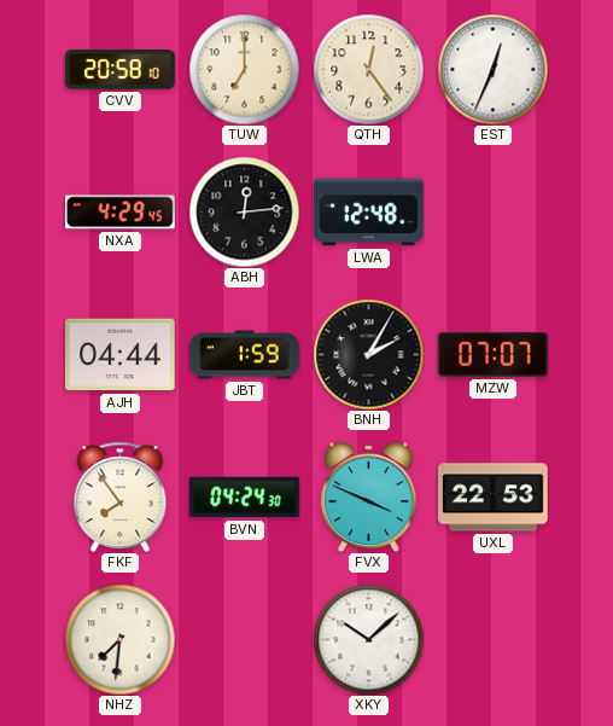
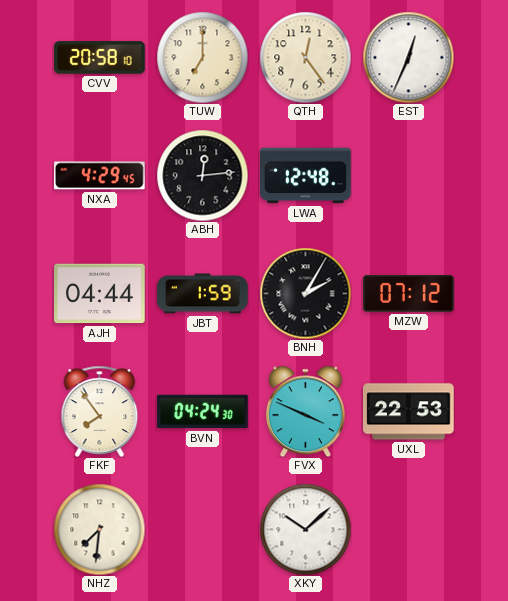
MZW: 07:07 -> 07:12
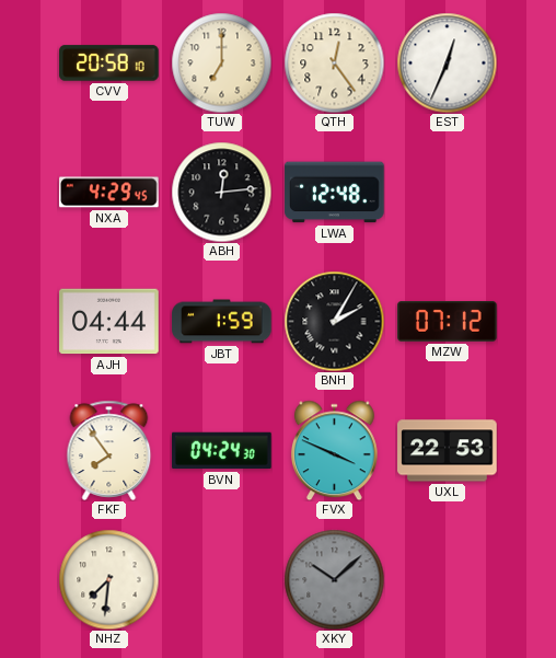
XKY dial: white -> grey
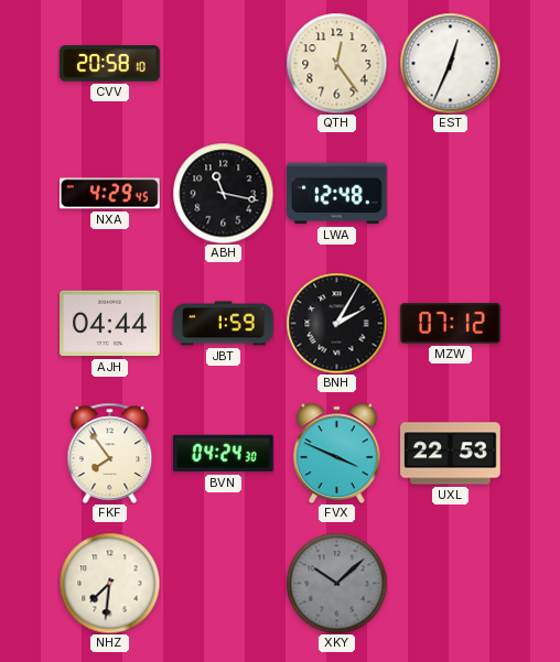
TUW: 7:00 -> none
ABH: 12:14 -> 11:17
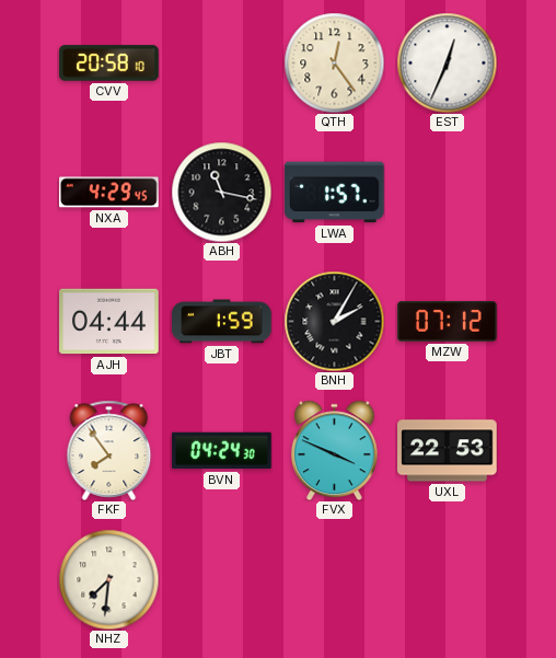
LWA: 12:48 -> 1:57
XKY: 10:08 -> none
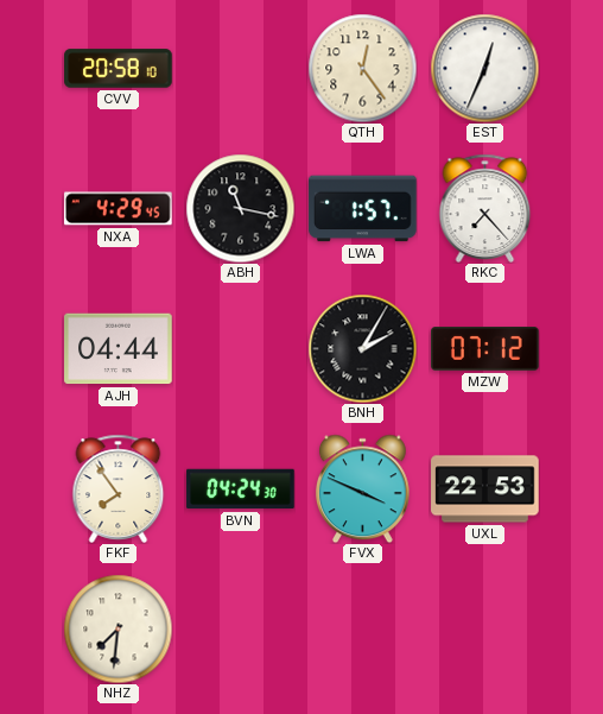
RKC: none -> 7:23
JBT: 1:59 -> none
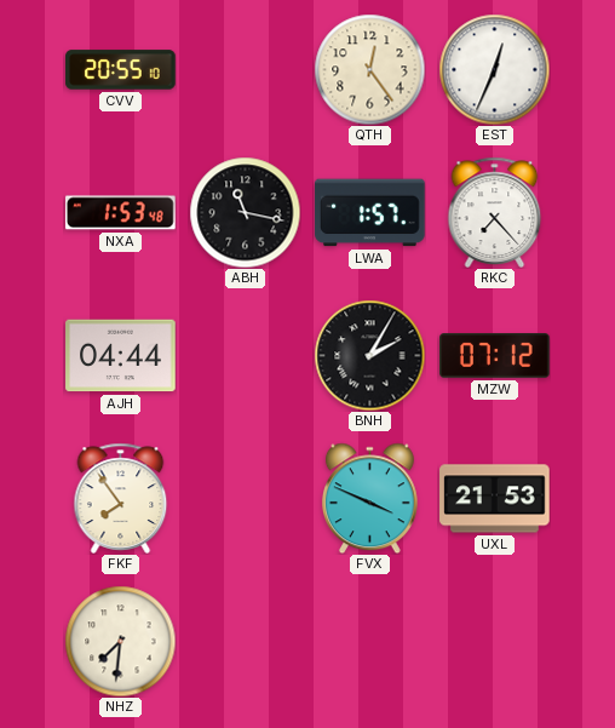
CVV: 20:58 -> 20:55
NXA: 4:29 -> 1:53
BVN: 04:24 -> none
UXL: 22:53 -> 21:53
